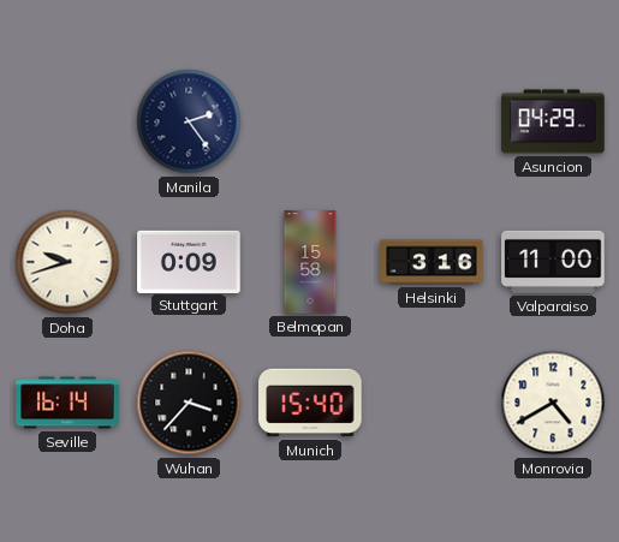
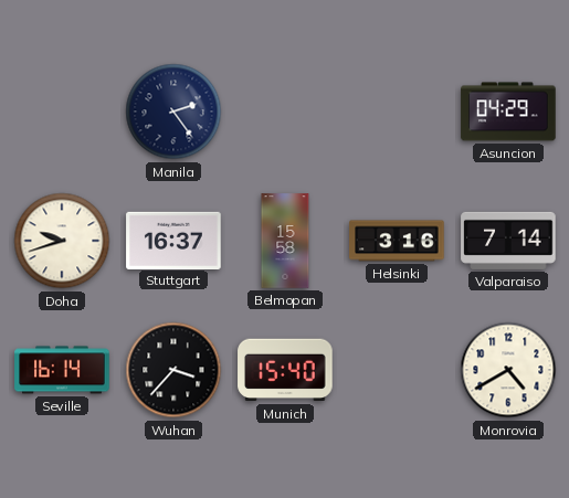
Stuttgart: 0:09 -> 16:37
Valparaiso: 11:00 -> 7:14
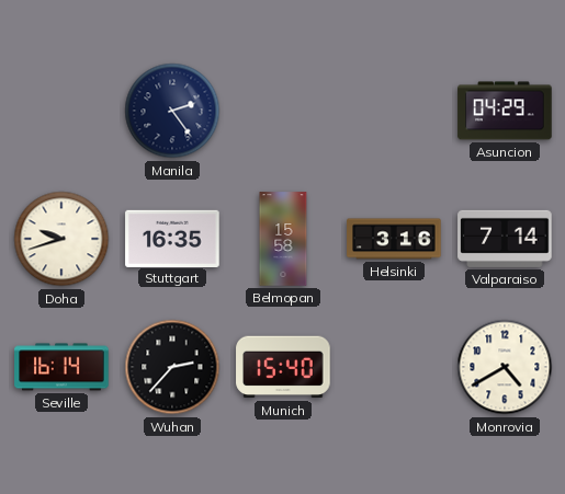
Stuttgart: 16:37 -> 16:35
Wuhan: 3:37 -> 2:37
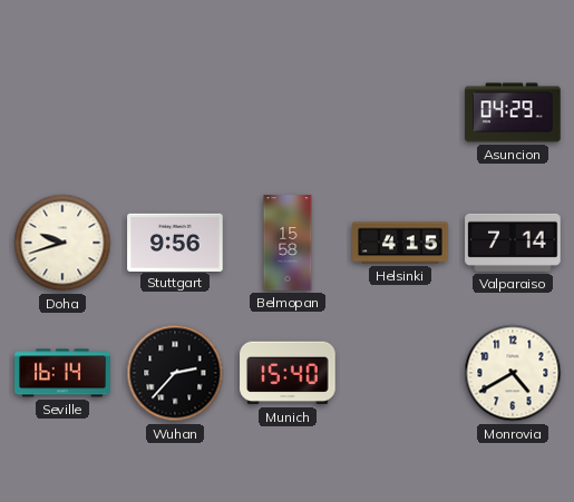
Manila: 2:24 -> none
Stuttgart: 16:35 -> 9:56
Helsinki: 3:16 -> 4:15
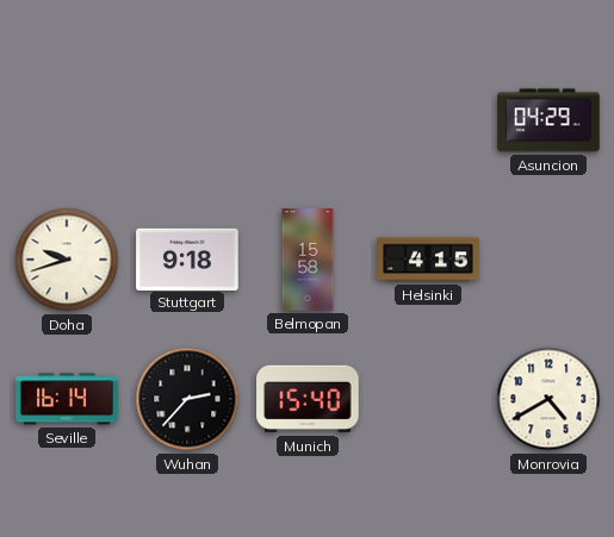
Stuttgart: 9:56 -> 9:18
Valparaiso: 7:14 -> none
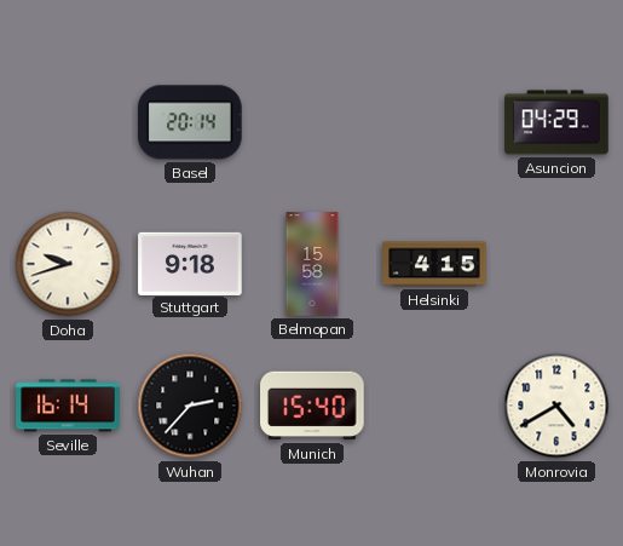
Basel: none -> 20:14
